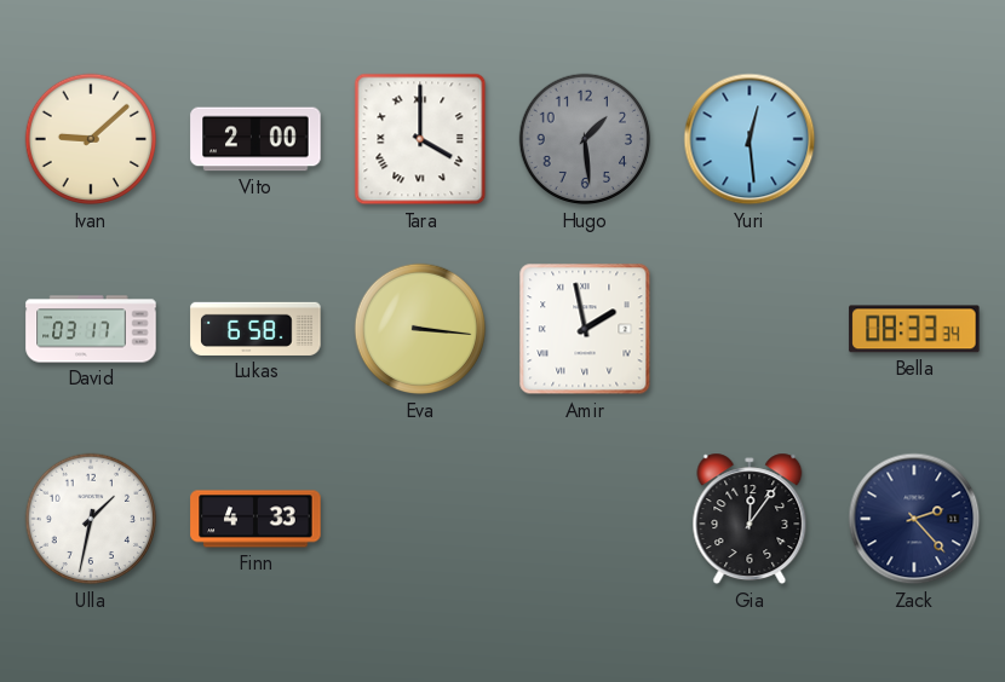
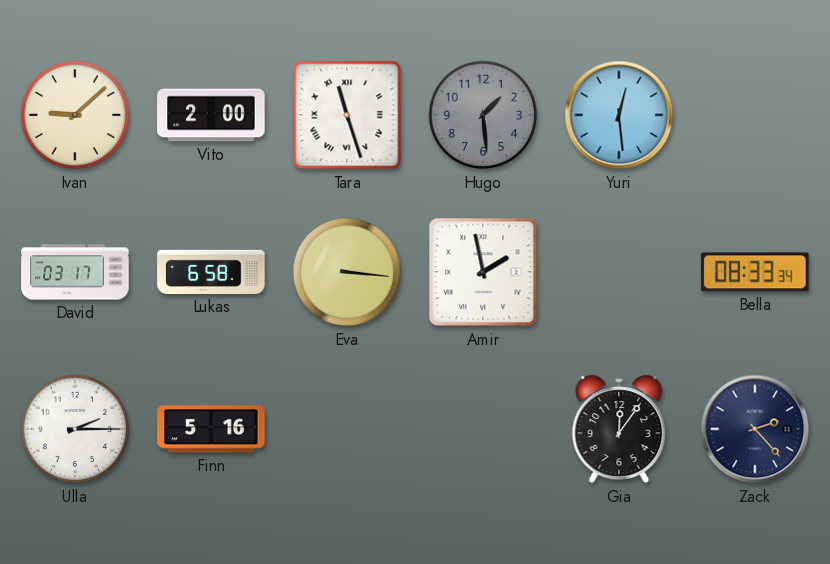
Tara: 4:00 -> 11:27
Ulla: 1:32 -> 2:15
Finn: 4:33 -> 5:16
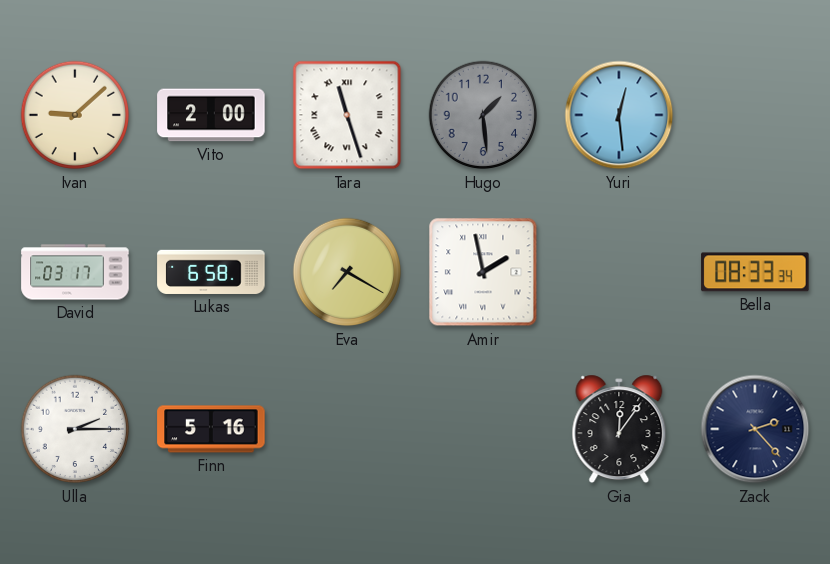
Eva: 3:16 -> 7:20
